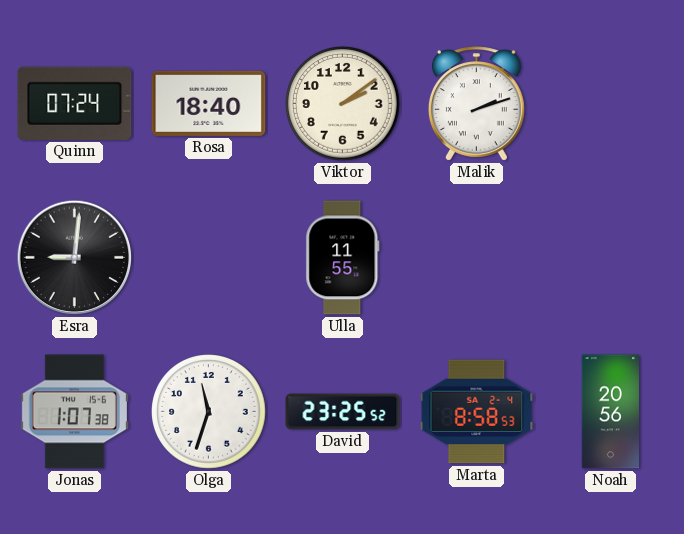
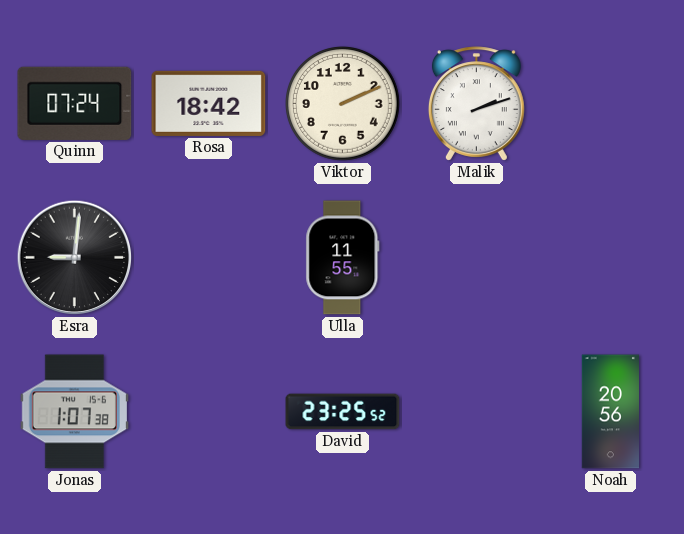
Rosa: 18:40 -> 18:42
Viktor: 2:09 -> 2:11
Olga: 11:33 -> none
Marta: 8:58 -> none
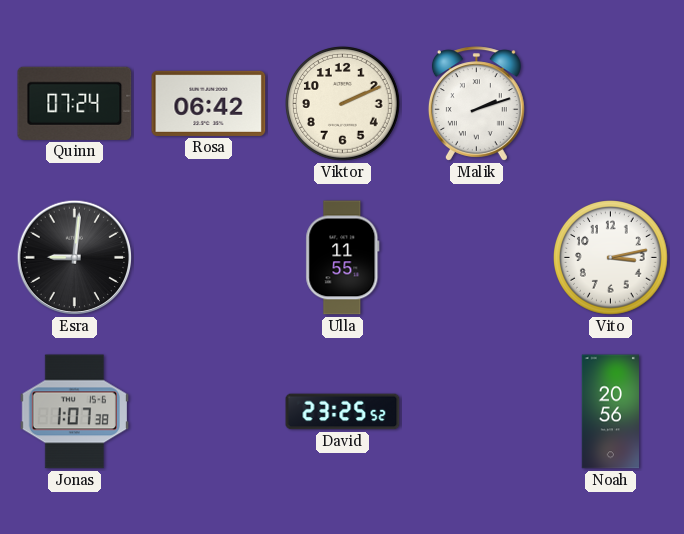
Rosa: 18:42 -> 06:42
Vito: none -> 3:13
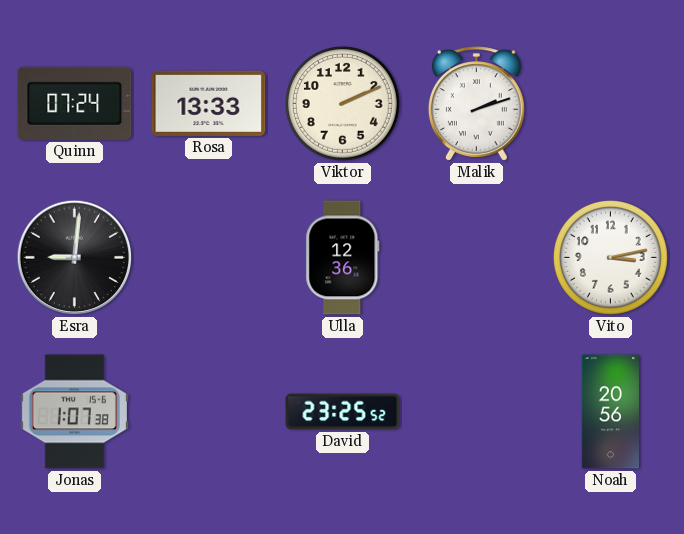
Rosa: 06:42 -> 13:33
Ulla: 11:55 -> 12:36
